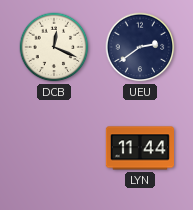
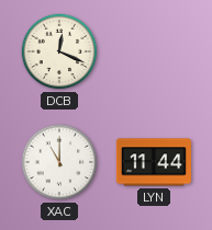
UEU: 2:39 -> none
XAC: none -> 11:00
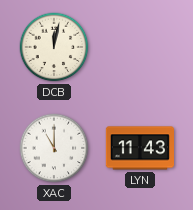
DCB: 12:19 -> 12:02
LYN: 11:44 -> 11:43
